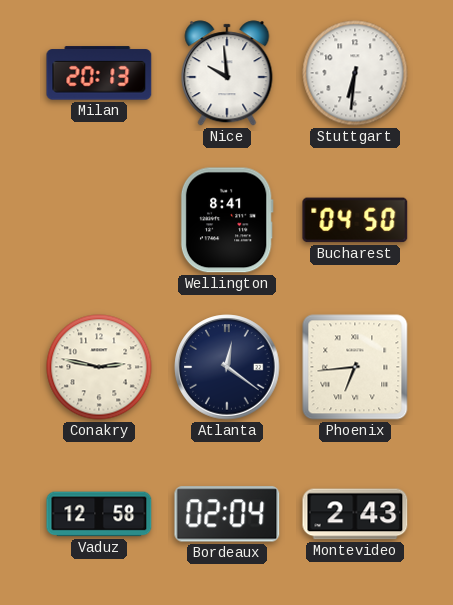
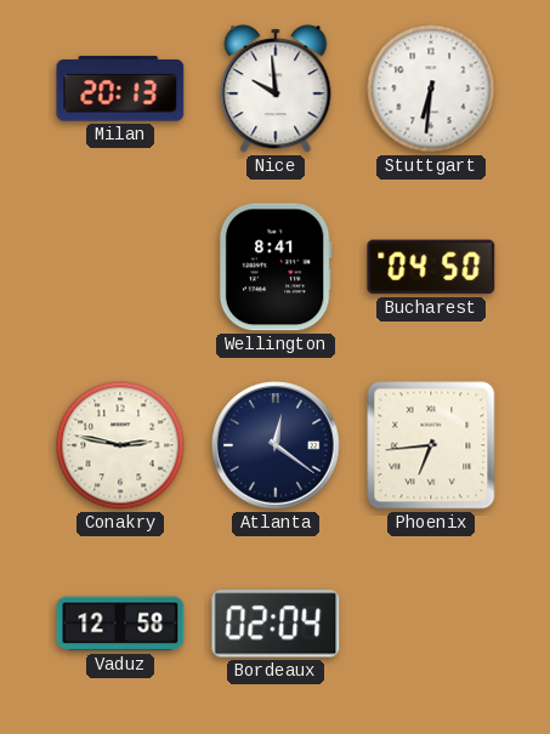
Montevideo: 2:43 -> none
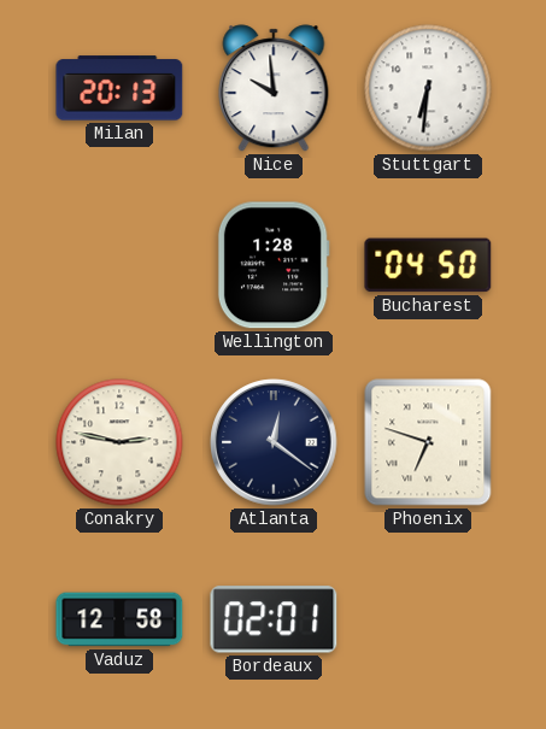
Wellington: 8:41 -> 1:28
Phoenix: 6:44 -> 6:48
Bordeaux: 02:04 -> 02:01
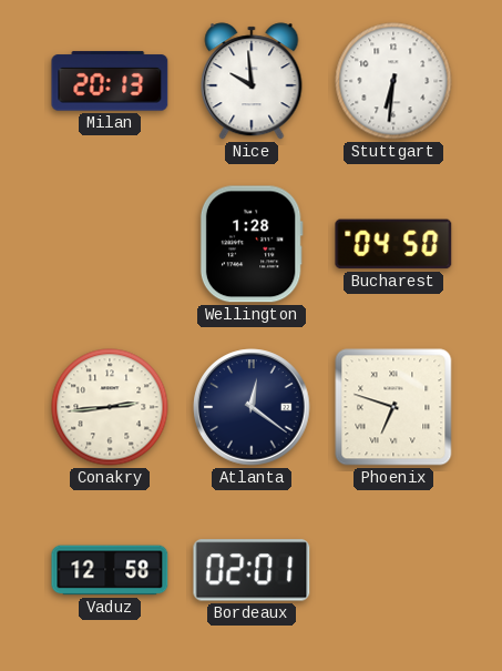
Conakry: 2:47 -> 2:44
